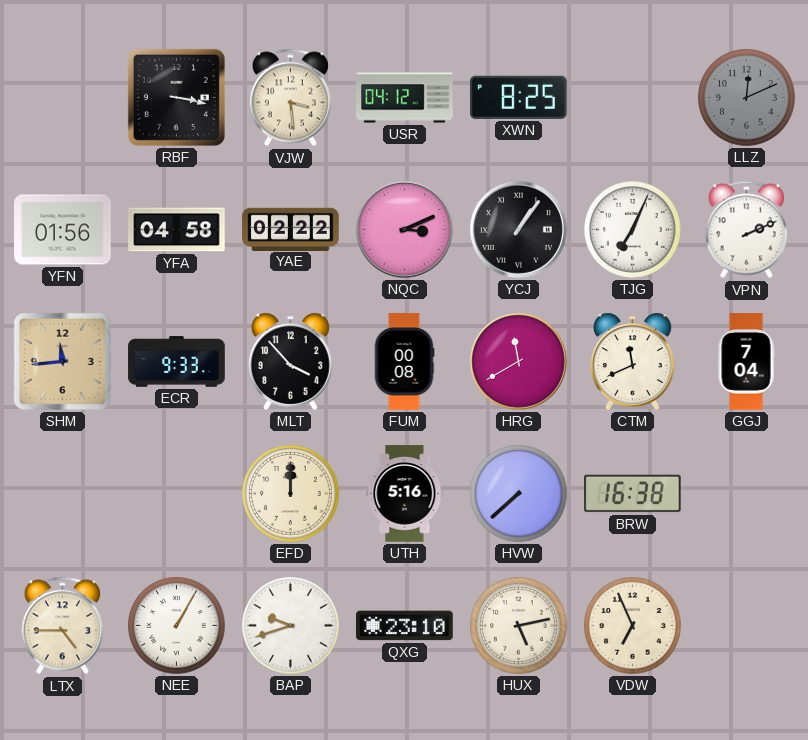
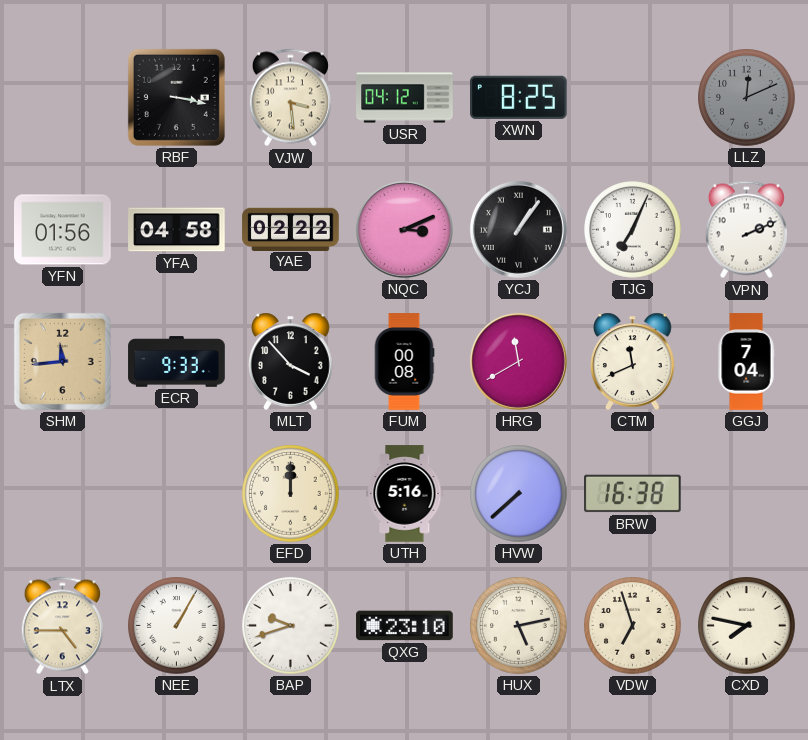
VDW: 6:56 -> 6:57
CXD: none -> 7:47
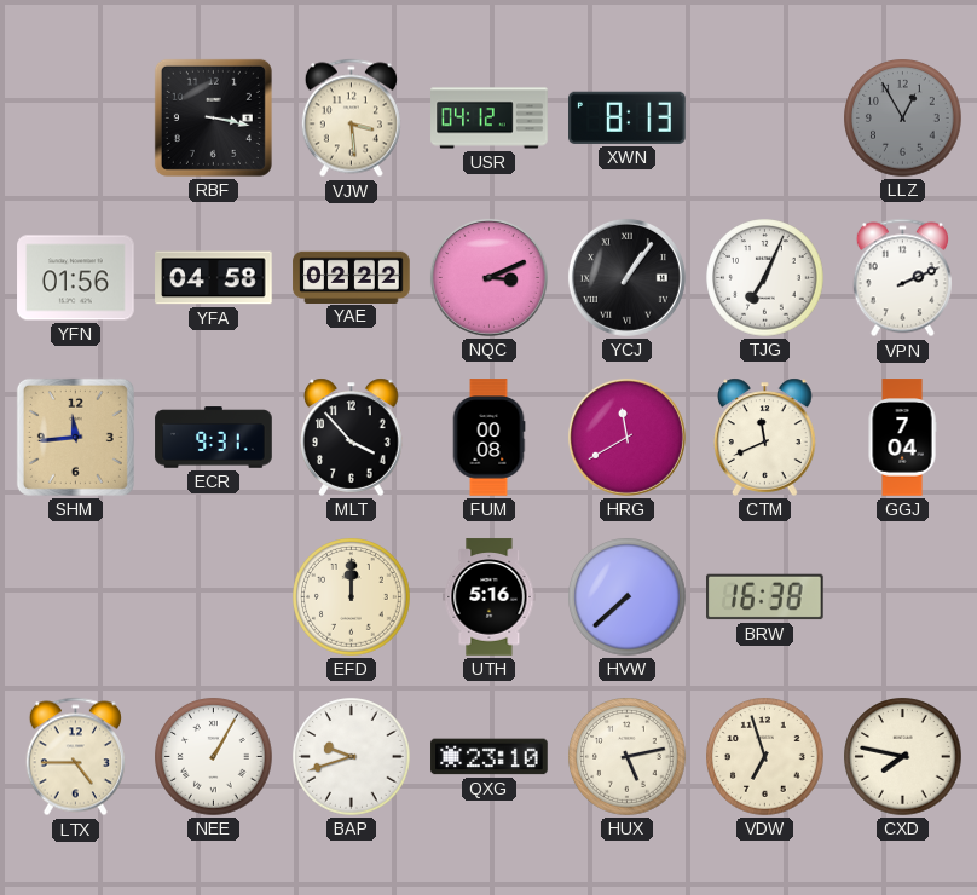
XWN: 8:25 -> 8:13
LLZ: 12:11 -> 12:55
ECR: 9:33 -> 9:31
